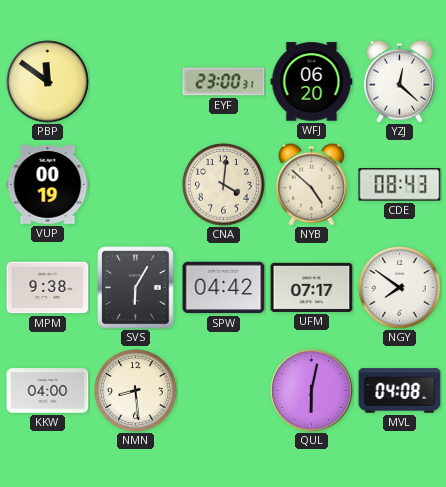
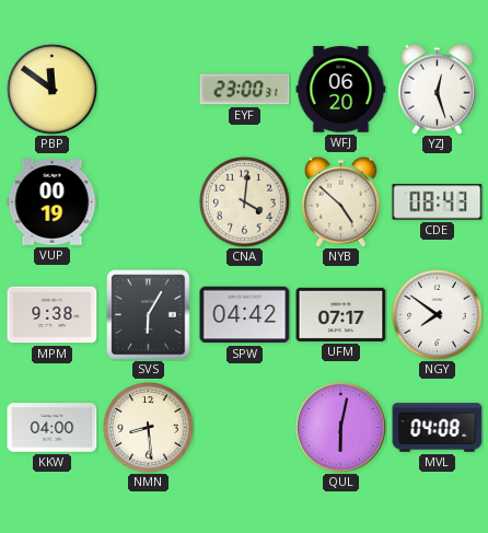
YZJ: 12:22 -> 12:27
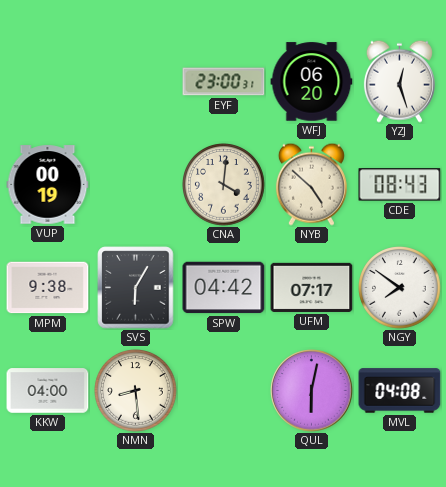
PBP: 11:51 -> none
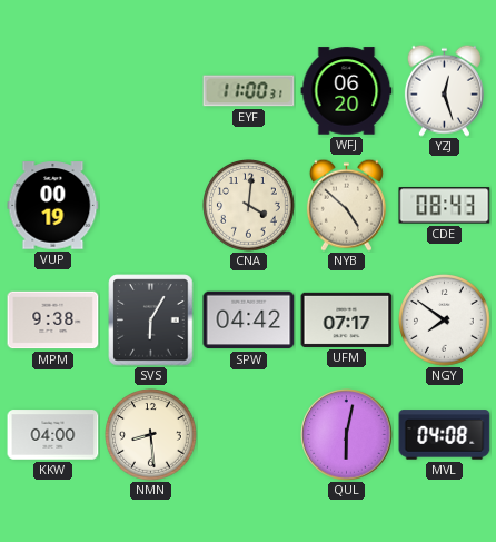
EYF: 23:00 -> 11:00
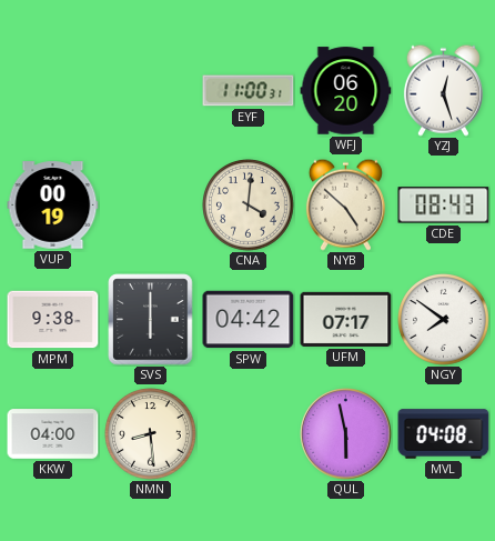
SVS: 6:05 -> 6:00
QUL: 6:02 -> 5:58
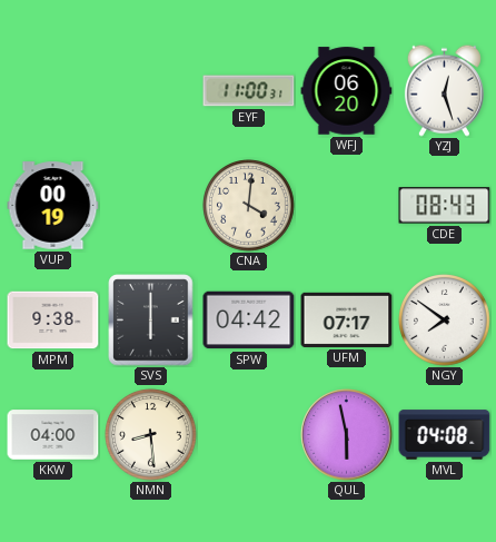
NYB: 4:52 -> none
